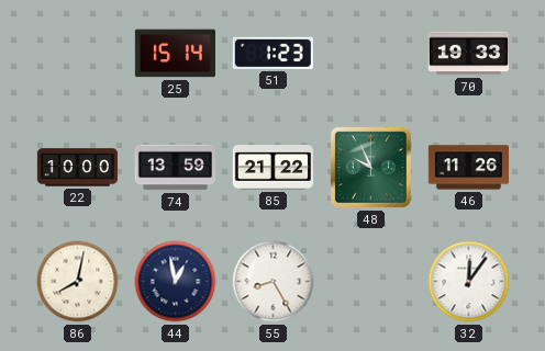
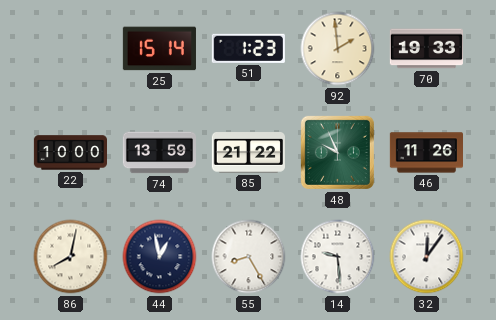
92: none -> 1:59
14: none -> 9:29
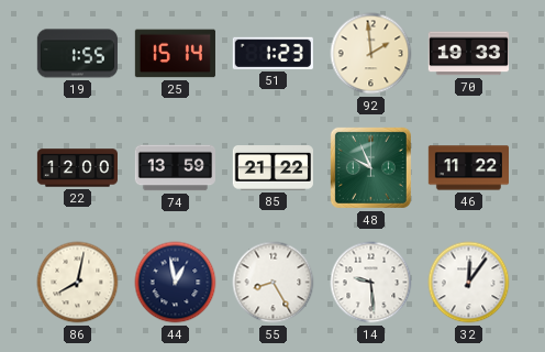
19: none -> 1:55
22: 10:00 -> 12:00
46: 11:26 -> 11:22
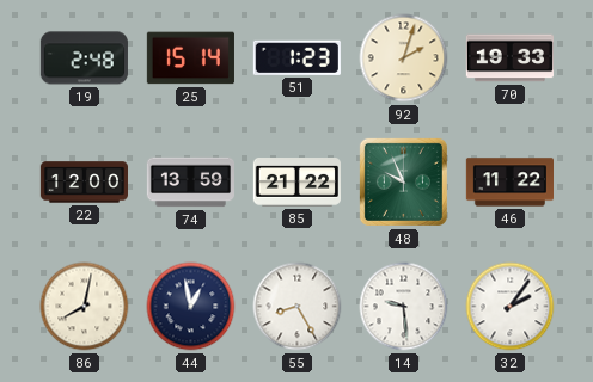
19: 1:55 -> 2:48
92: 1:59 -> 2:03
32: 12:06 -> 2:06
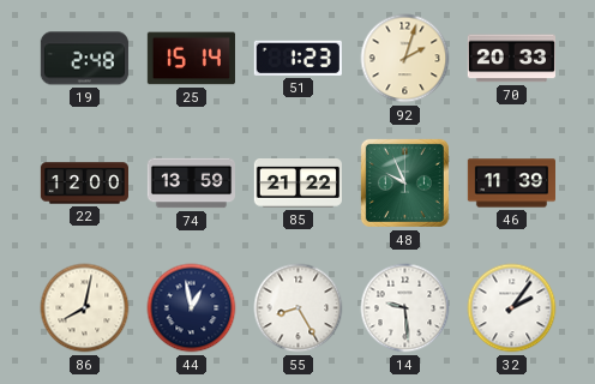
70: 19:33 -> 20:33
46: 11:22 -> 11:39
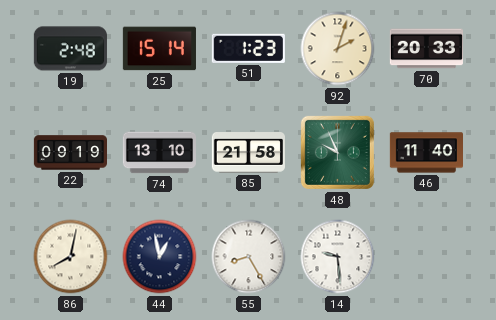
22: 12:00 -> 09:19
74: 13:59 -> 13:10
85: 21:22 -> 21:58
46: 11:39 -> 11:40
32: 2:06 -> none
